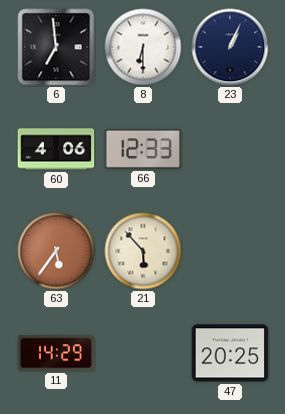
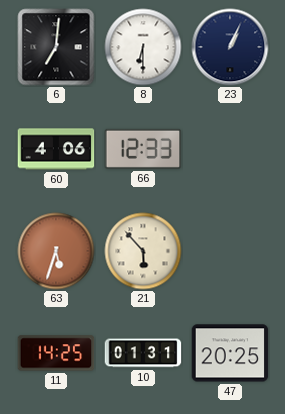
6: 6:59 -> 7:01
63: 5:36 -> 5:33
11: 14:29 -> 14:25
10: none -> 01:31
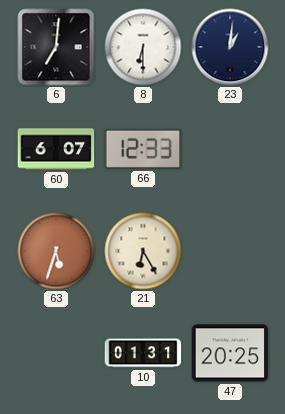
23: 1:04 -> 1:01
60: 4:06 -> 6:07
21: 5:53 -> 6:25
11: 14:25 -> none
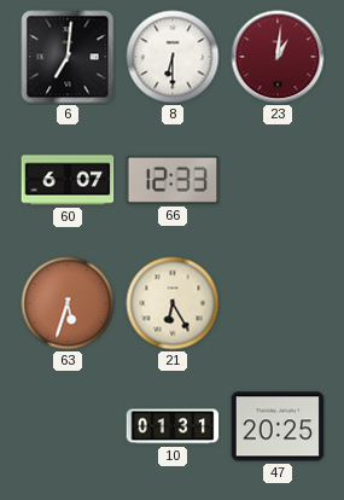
23 dial: navy -> burgundy
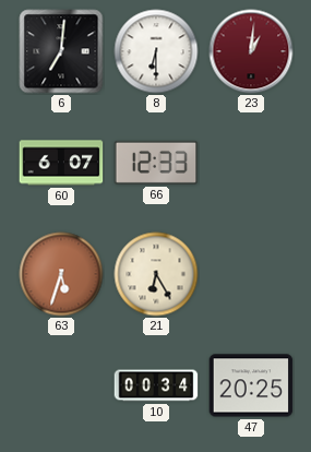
10: 01:31 -> 00:34
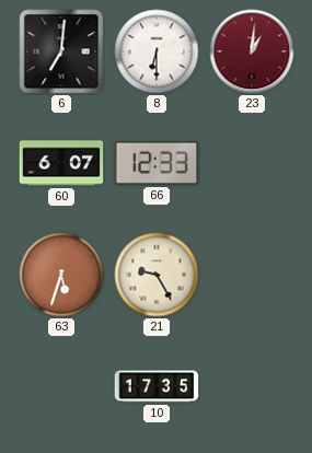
21: 6:25 -> 9:25
10: 00:34 -> 17:35
47: 20:25 -> none
